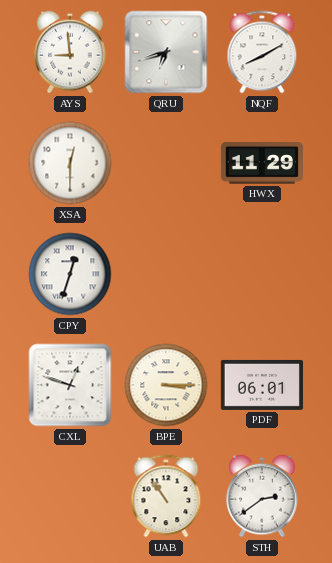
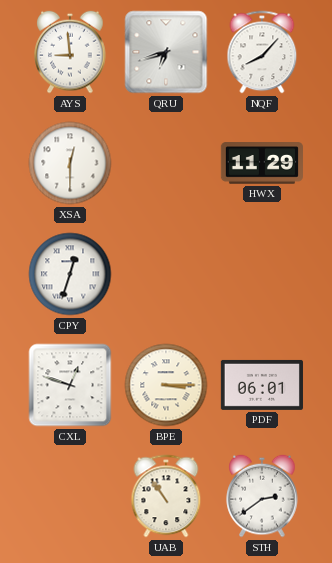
NQF: 8:10 -> 8:07
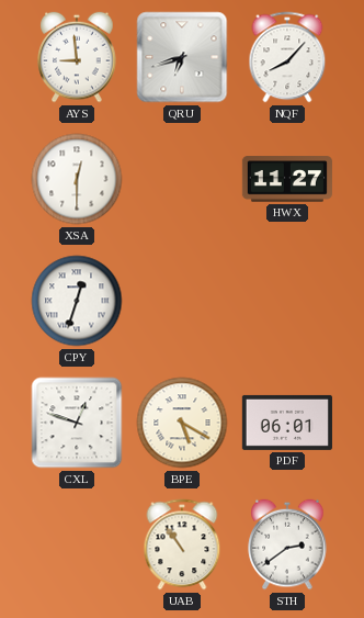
HWX: 11:29 -> 11:27
BPE: 3:15 -> 5:20
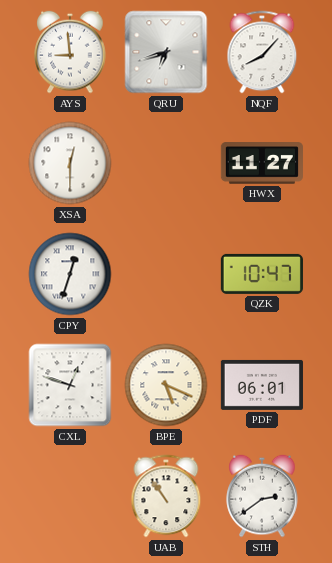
QZK: none -> 10:47
BPE: 5:20 -> 5:19
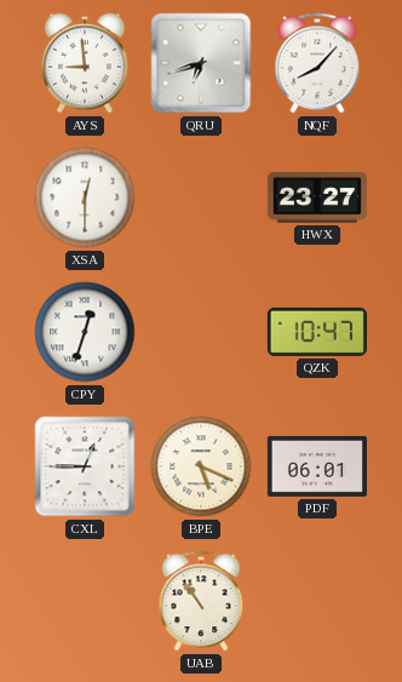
HWX: 11:27 -> 23:27
CXL: 12:48 -> 12:45
STH: 2:39 -> none
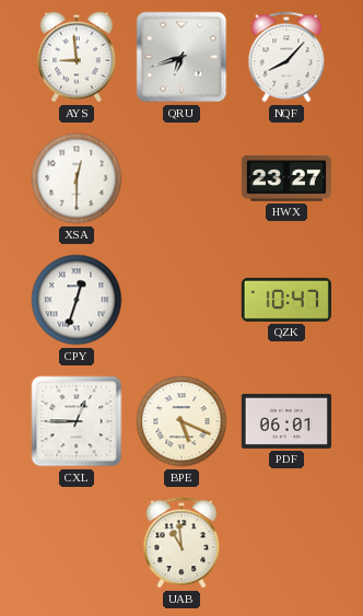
UAB: 10:54 -> 10:59
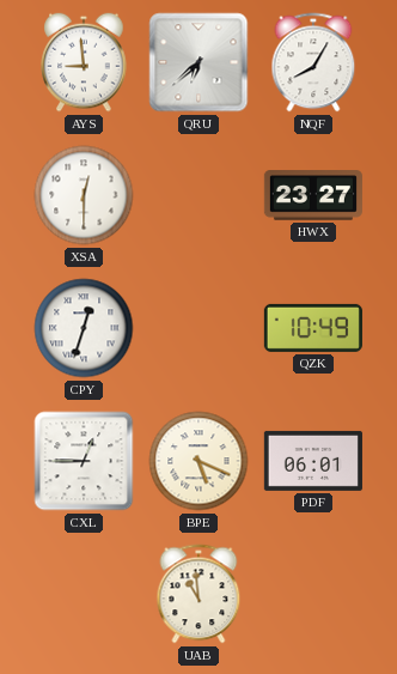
QRU: 6:42 -> 6:38
NQF: 8:07 -> 8:05
QZK: 10:47 -> 10:49
